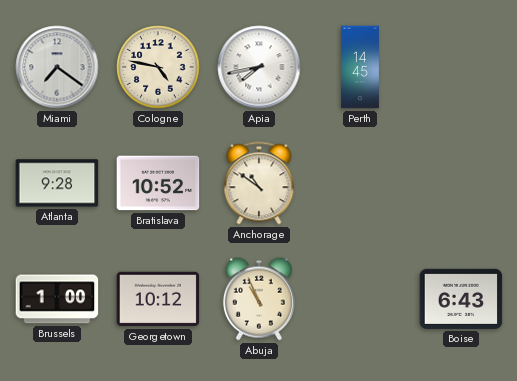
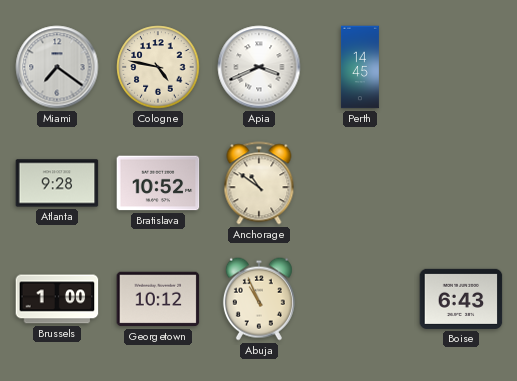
Apia: 7:43 -> 3:41
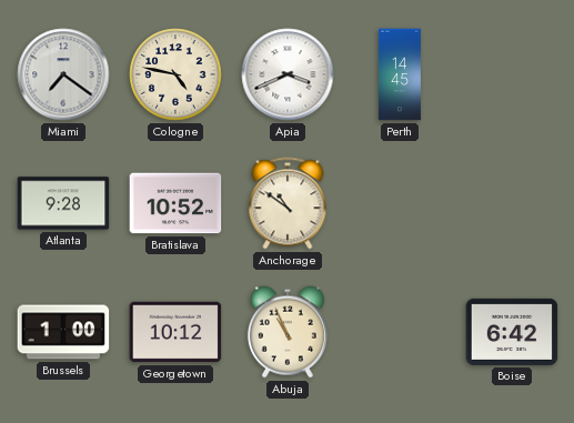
Boise: 6:43 -> 6:42
